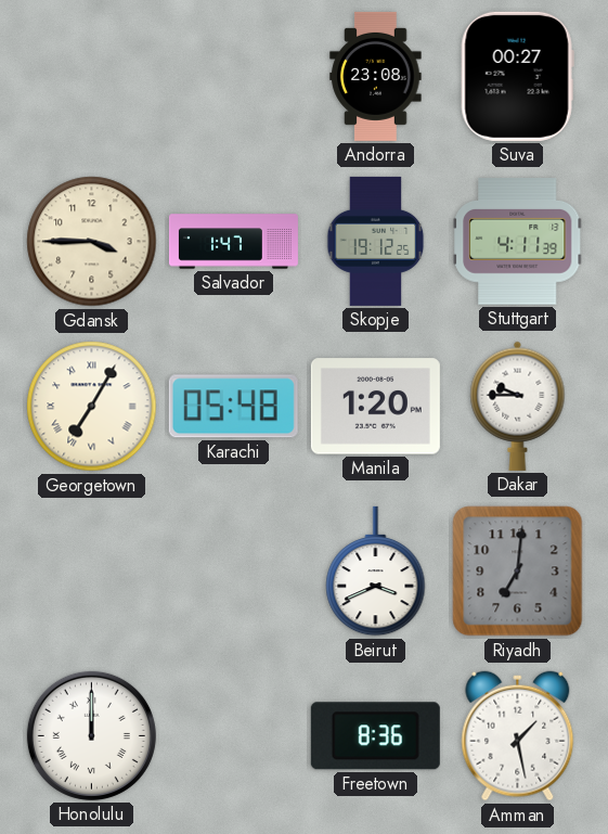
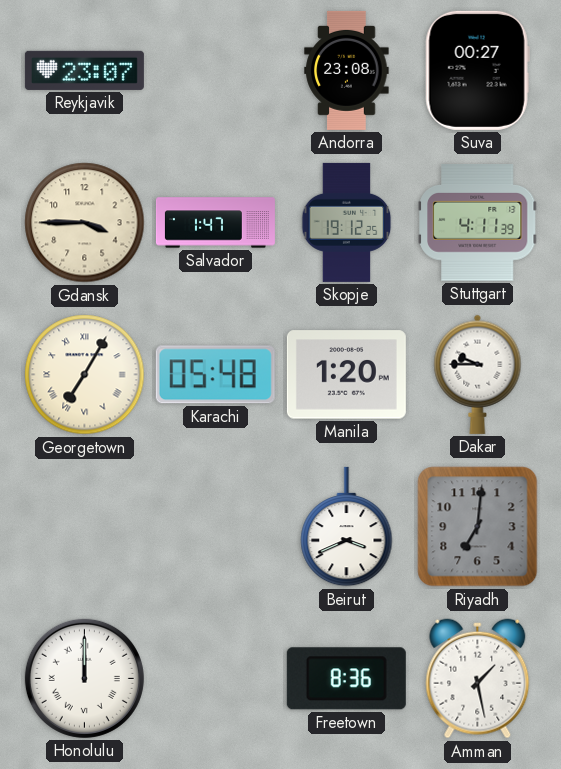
Reykjavik: none -> 23:07
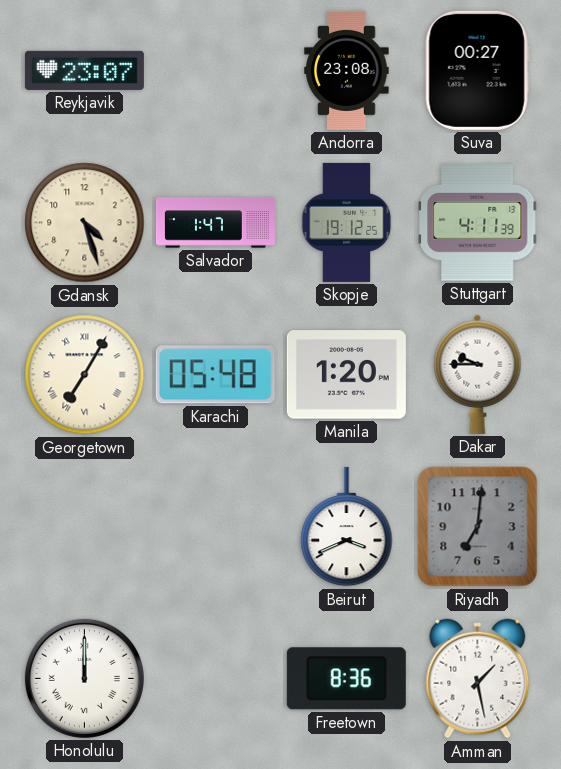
Gdansk: 3:45 -> 4:27
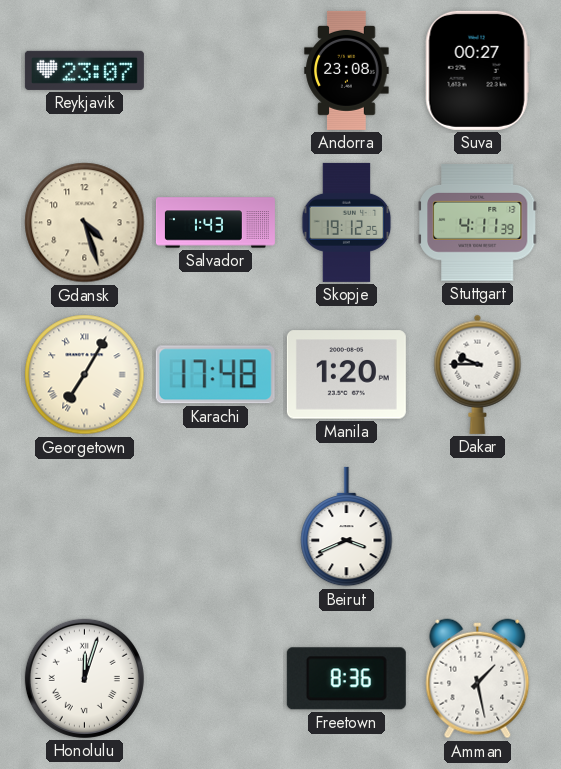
Salvador: 1:47 -> 1:43
Karachi: 05:48 -> 17:48
Riyadh: 7:01 -> none
Honolulu: 12:00 -> 12:03
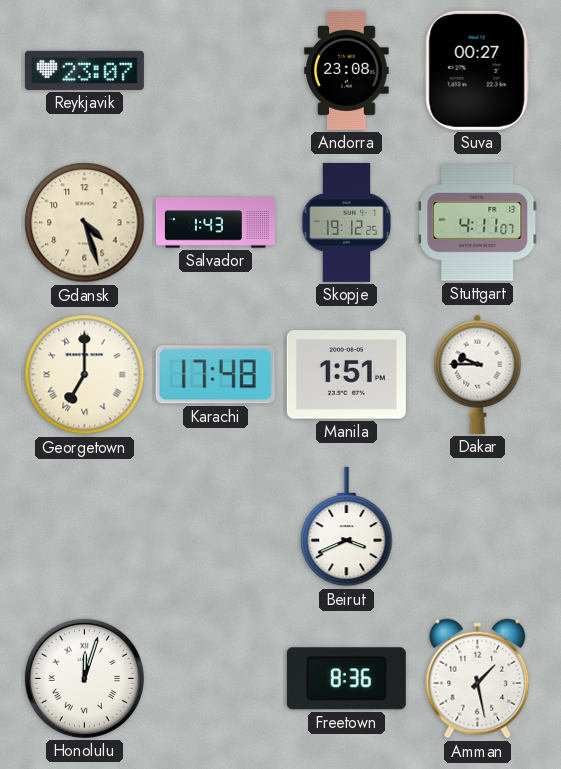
Stuttgart: 4:11:39 -> 4:11:07
Georgetown: 7:05 -> 7:00
Manila: 1:20 -> 1:51
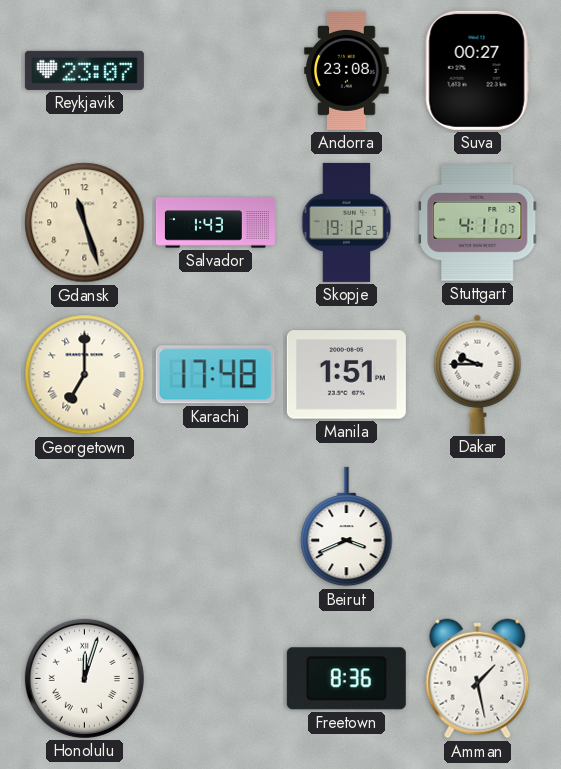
Gdansk: 4:27 -> 11:27
